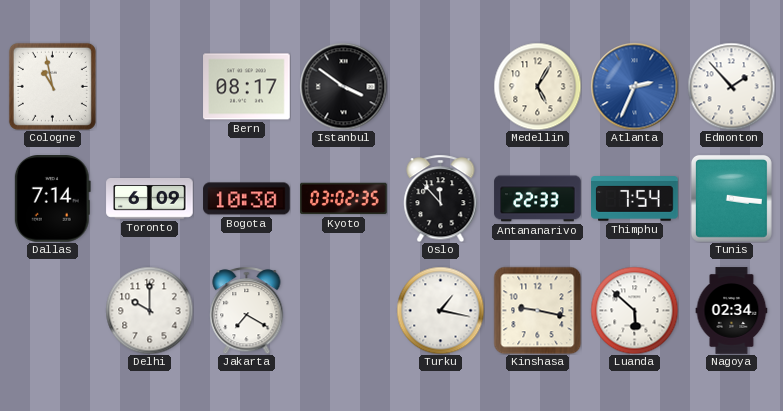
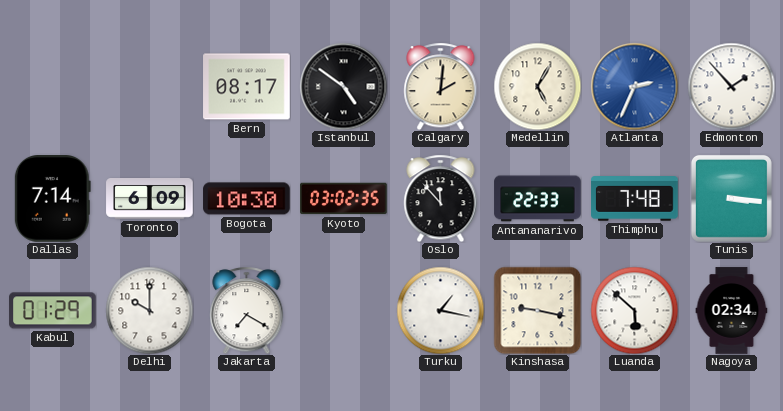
Cologne: 10:58 -> none
Istanbul: 3:51 -> 4:51
Calgary: none -> 2:01
Thimphu: 7:54 -> 7:48
Kabul: none -> 01:29
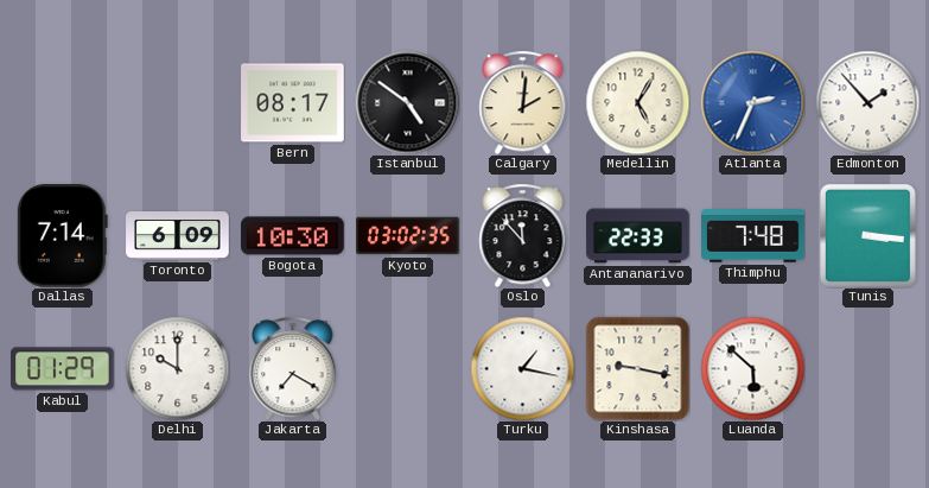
Nagoya: 02:34 -> none
